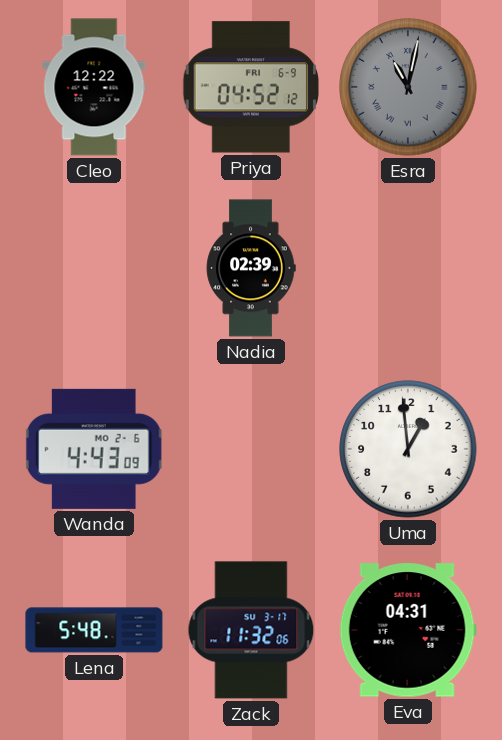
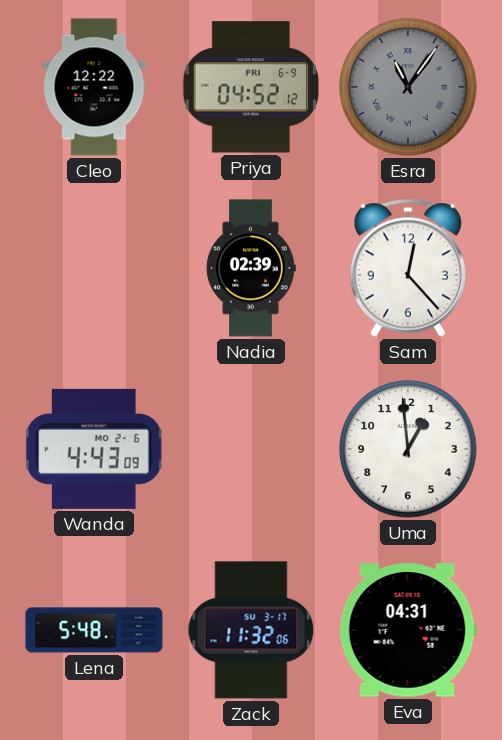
Esra: 11:02 -> 11:06
Sam: none -> 12:23
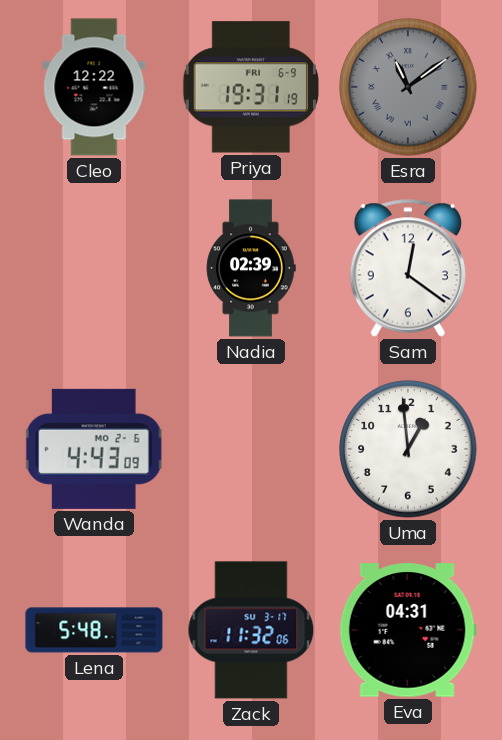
Priya: 04:52 -> 19:31
Esra: 11:06 -> 11:09
Sam: 12:23 -> 12:21
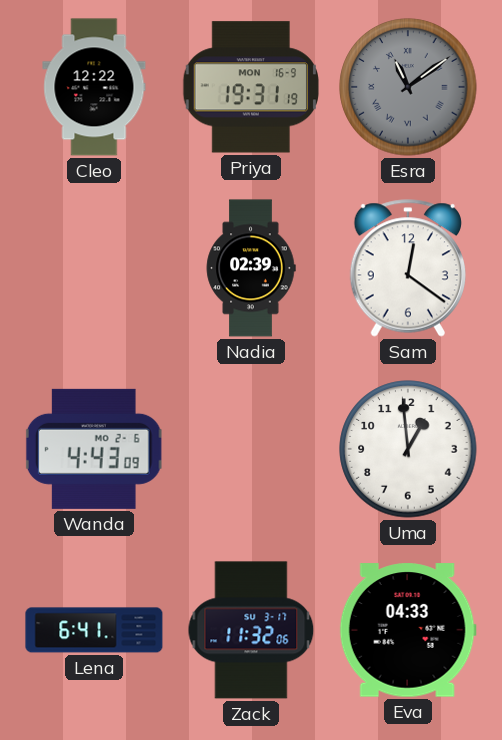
Priya date: FRI 6-9 -> MON 16-9
Lena: 5:48 -> 6:41
Eva: 04:31 -> 04:33
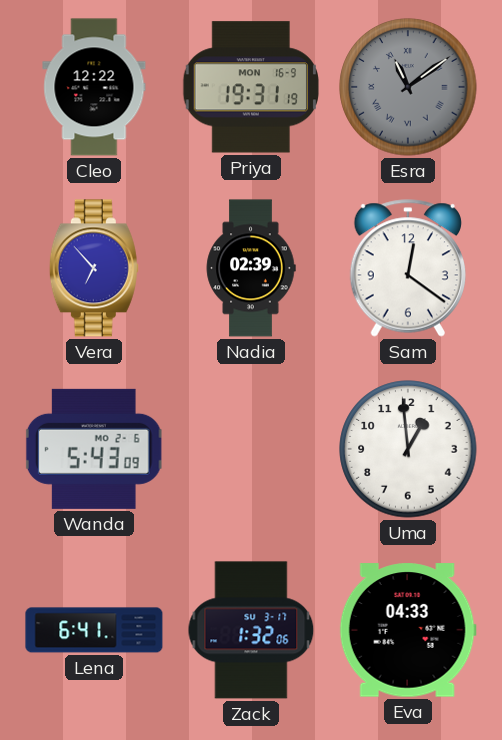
Vera: none -> 6:53
Wanda: 4:43 -> 5:43
Zack: 11:32 -> 1:32
